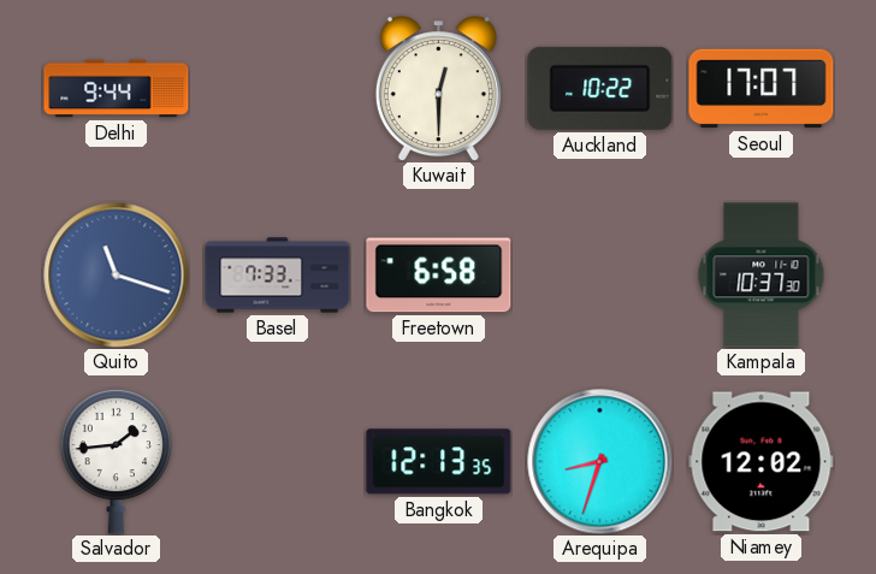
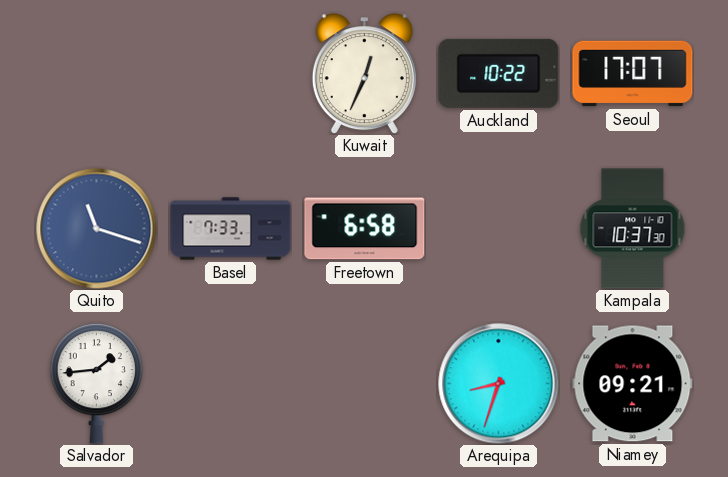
Delhi: 9:44 -> none
Kuwait: 12:30 -> 12:34
Bangkok: 12:13 -> none
Niamey: 12:02 -> 09:21
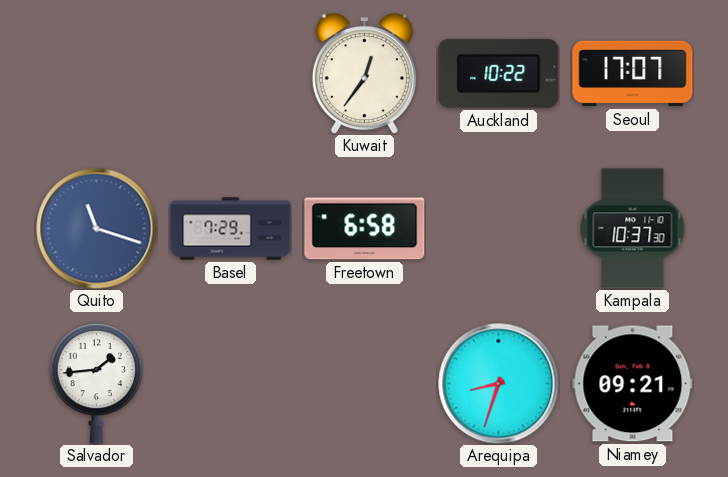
Kuwait: 12:34 -> 12:36
Basel: 7:33 -> 7:29
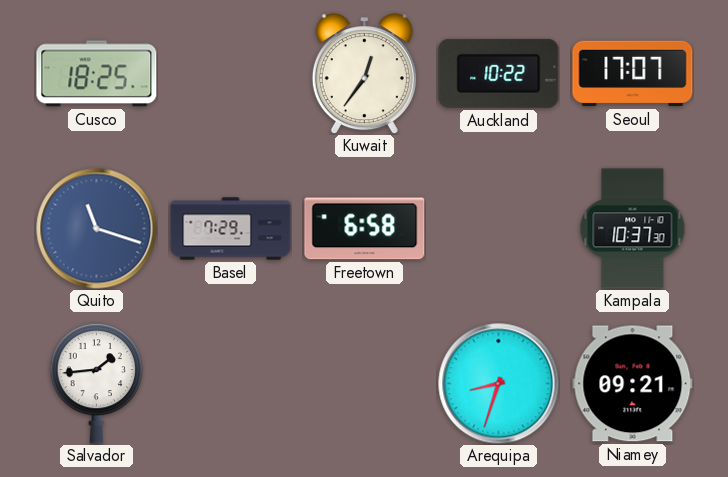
Cusco: none -> 18:25
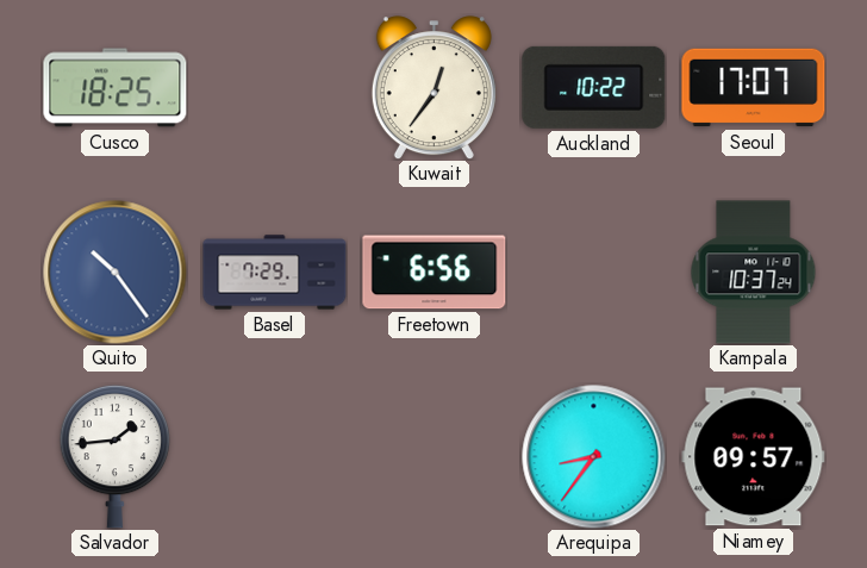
Quito: 11:18 -> 10:24
Freetown: 6:58 -> 6:56
Kampala: 10:37:30 -> 10:37:24
Arequipa: 8:33 -> 8:36
Niamey: 09:21 -> 09:57
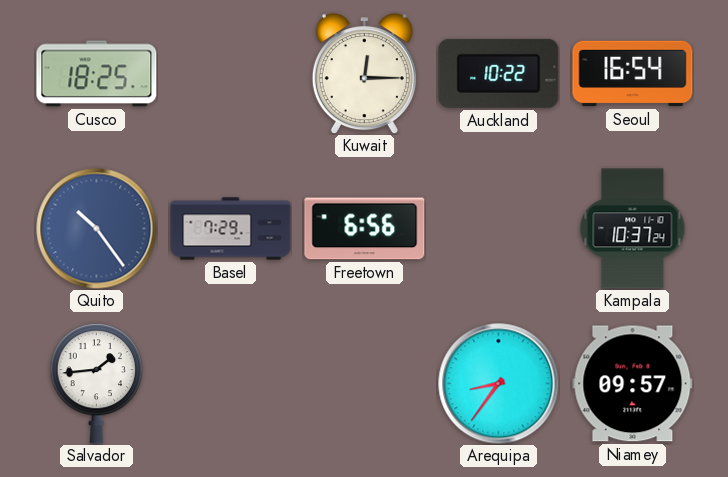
Kuwait: 12:36 -> 12:15
Seoul: 17:07 -> 16:54
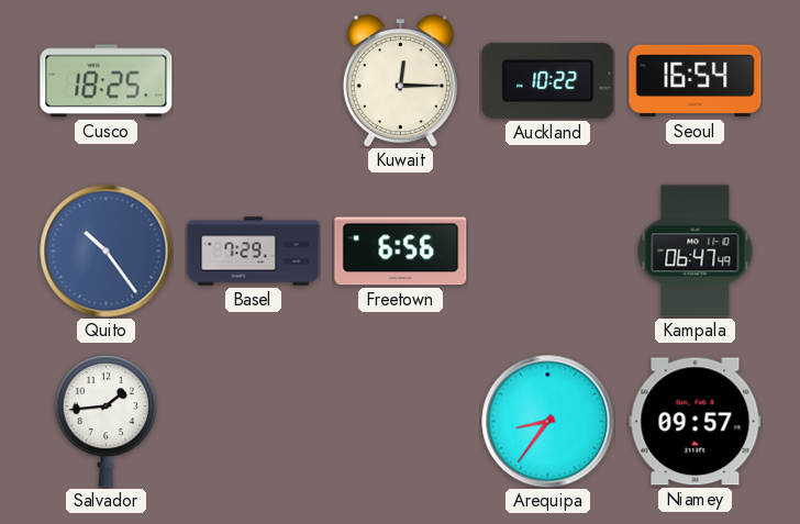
Kampala: 10:37 -> 06:47
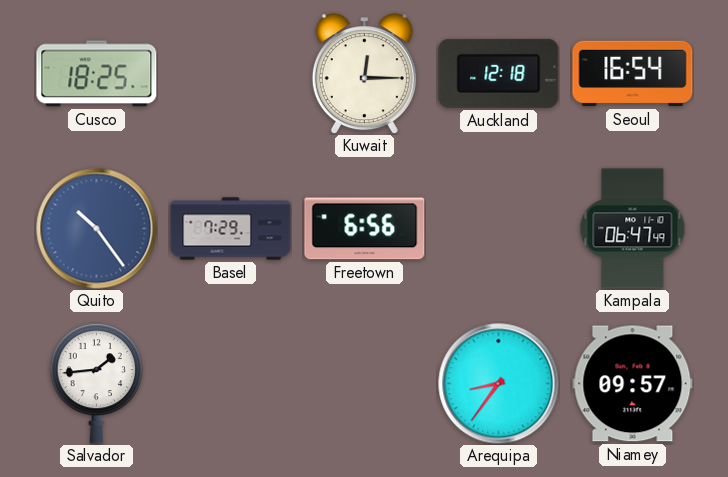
Auckland: 10:22 -> 12:18
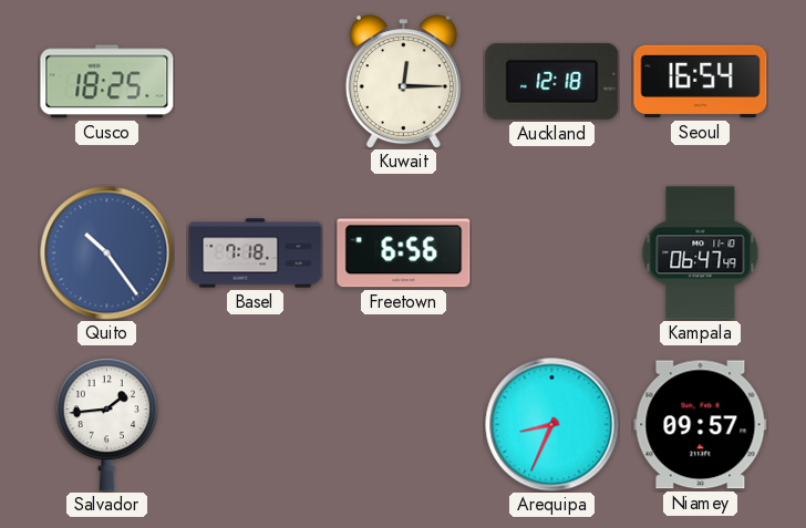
Basel: 7:29 -> 7:18
Arequipa: 8:36 -> 8:34
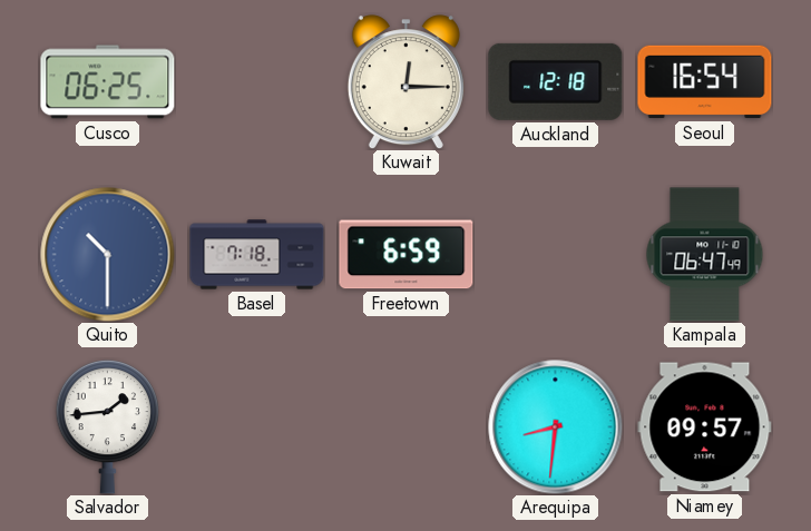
Cusco: 18:25 -> 06:25
Quito: 10:24 -> 10:30
Freetown: 6:56 -> 6:59
Arequipa: 8:34 -> 8:31
